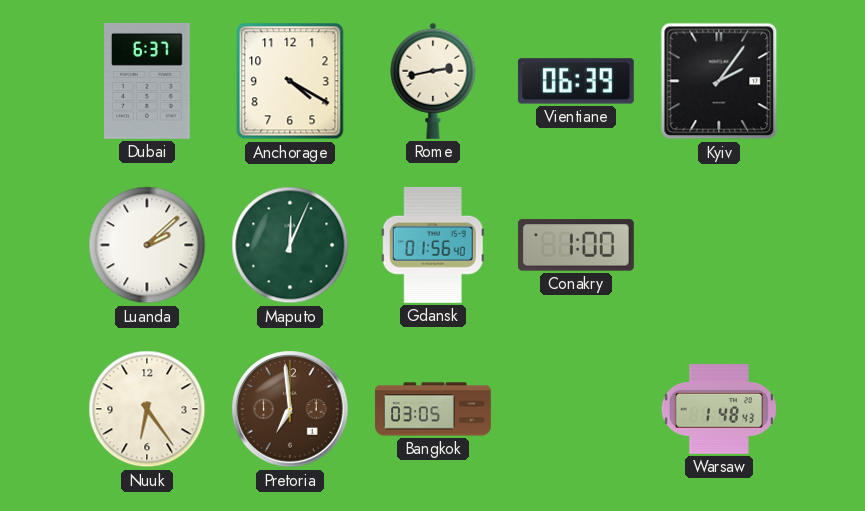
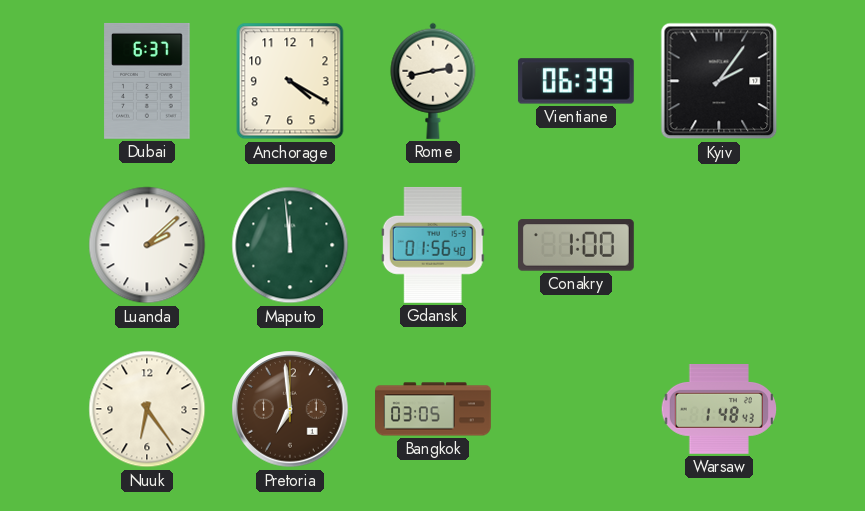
Maputo: 12:04 -> 11:59
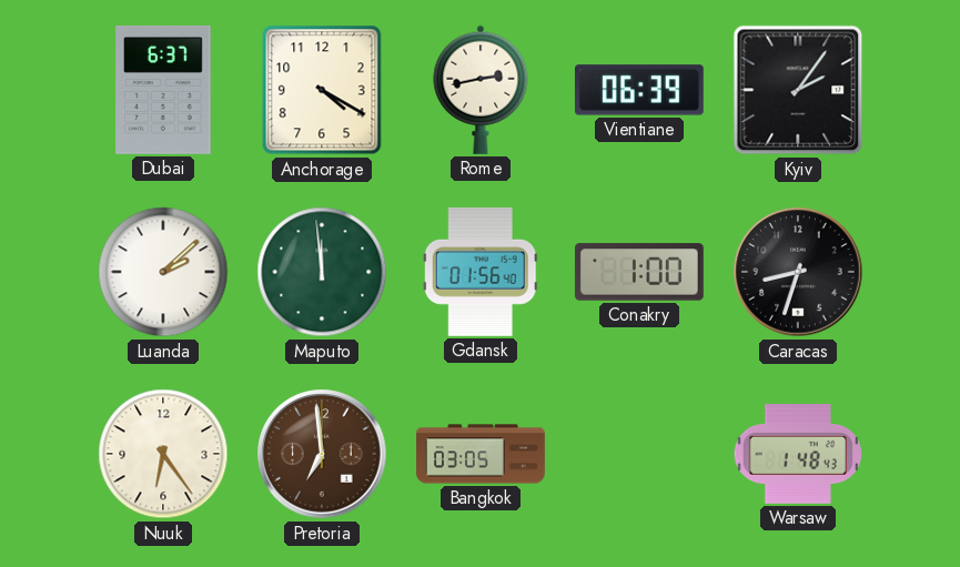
Caracas: none -> 8:33
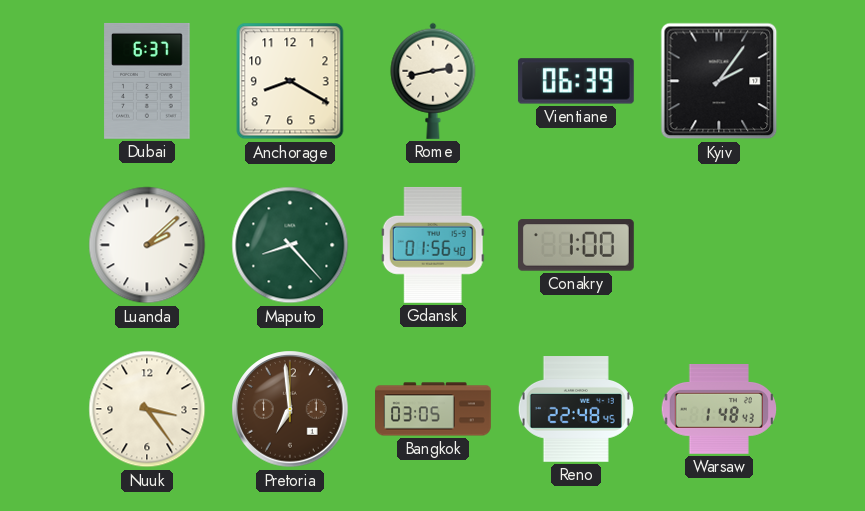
Anchorage: 4:20 -> 8:20
Maputo: 11:59 -> 8:23
Caracas: 8:33 -> none
Nuuk: 6:24 -> 3:24
Reno: none -> 22:48
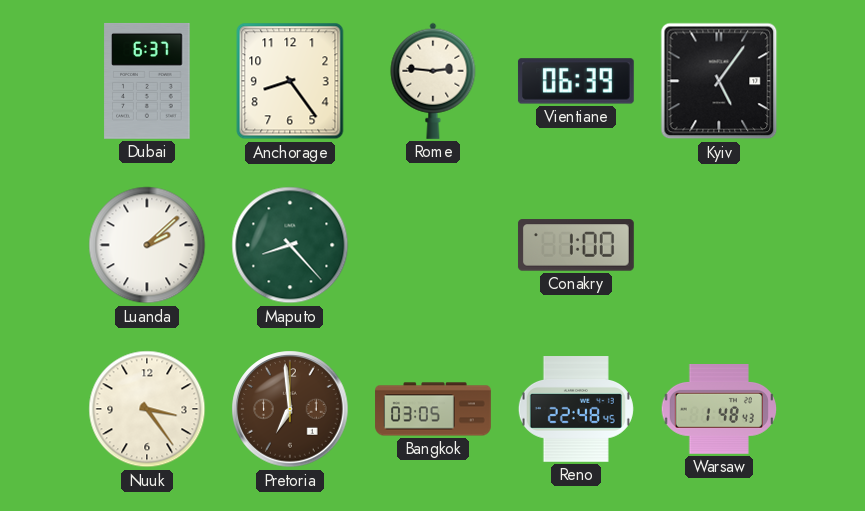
Anchorage: 8:20 -> 8:24
Rome: 2:43 -> 2:46
Kyiv: 2:06 -> 5:06
Gdansk: 01:56 -> none
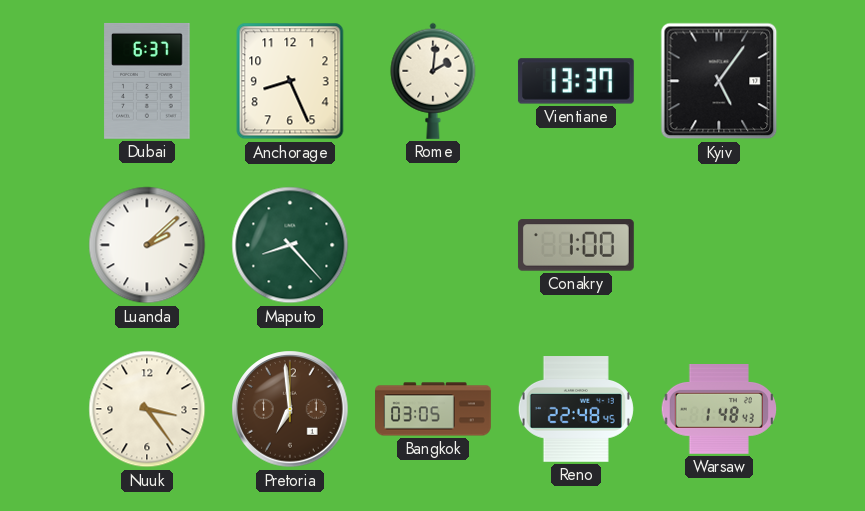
Anchorage: 8:24 -> 8:26
Rome: 2:46 -> 2:01
Vientiane: 06:39 -> 13:37
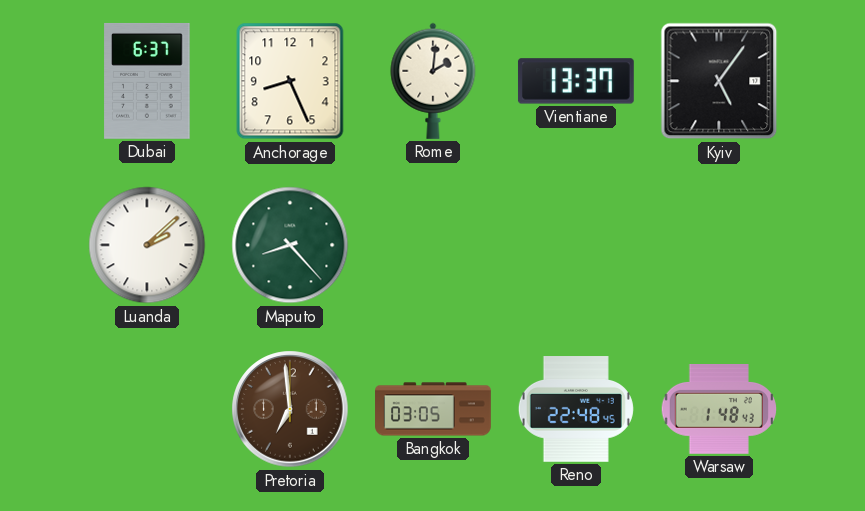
Conakry: 1:00 -> none
Nuuk: 3:24 -> none
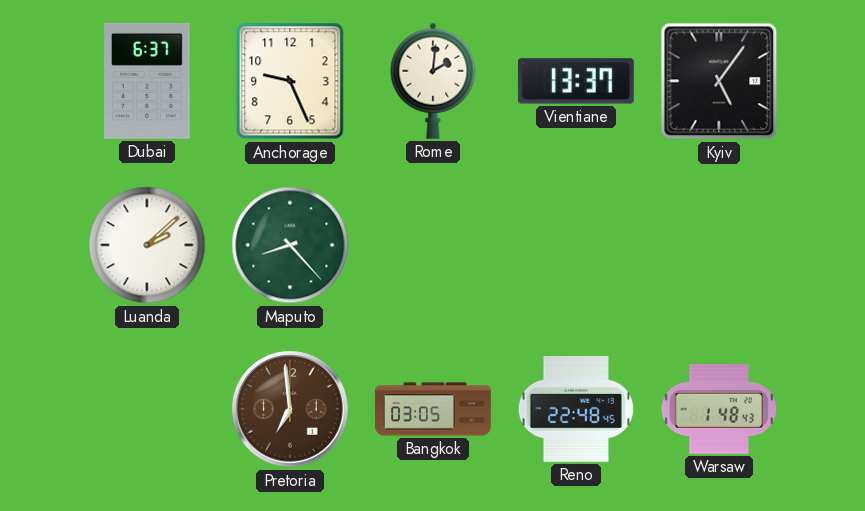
Anchorage: 8:26 -> 9:26
